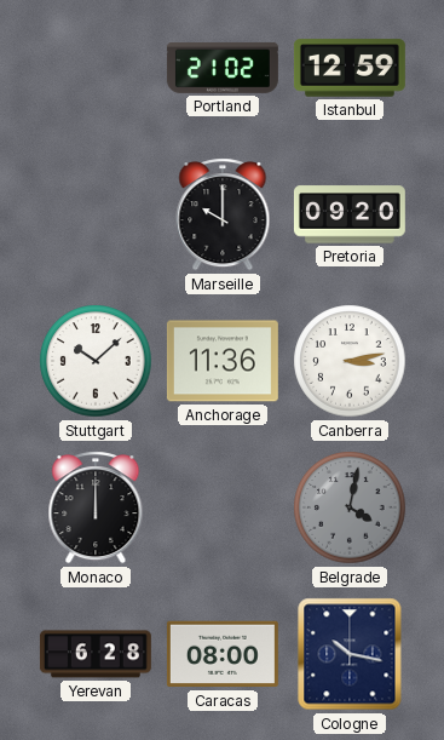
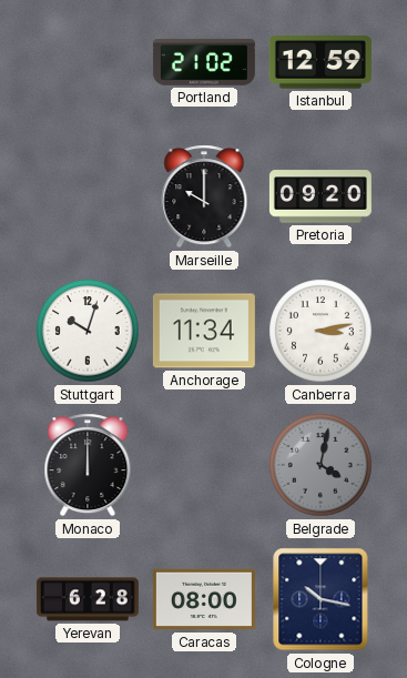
Stuttgart: 10:08 -> 10:03
Anchorage: 11:36 -> 11:34
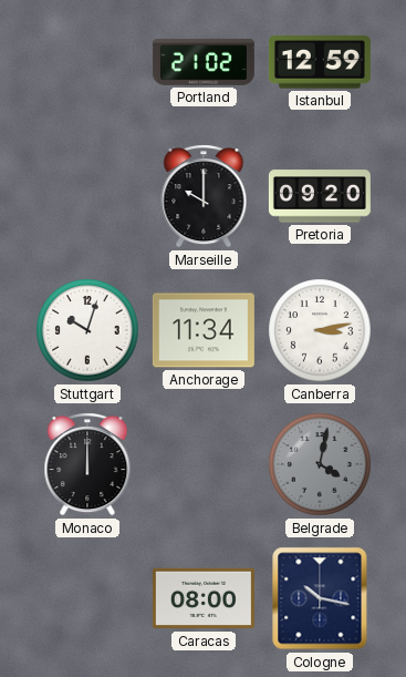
Yerevan: 6:28 -> none
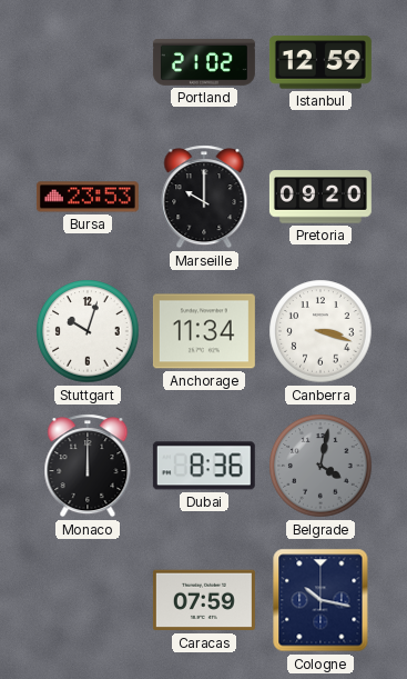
Bursa: none -> 23:53
Canberra: 3:13 -> 3:18
Dubai: none -> 8:36
Caracas: 08:00 -> 07:59
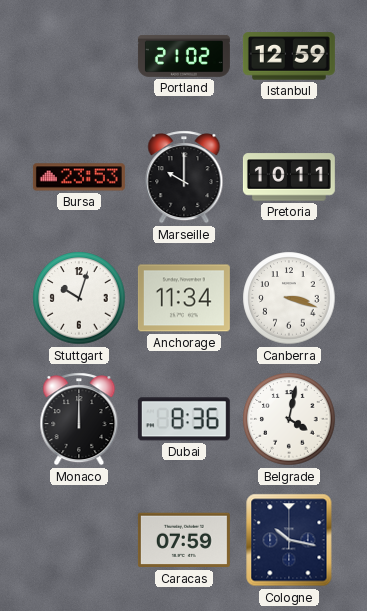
Pretoria: 09:20 -> 10:11
Belgrade dial: grey -> white
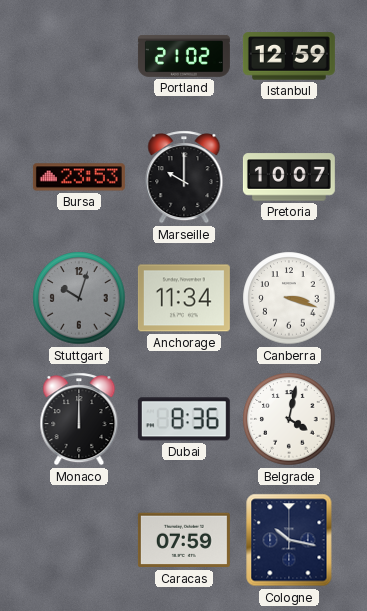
Pretoria: 10:11 -> 10:07
Stuttgart dial: white -> grey
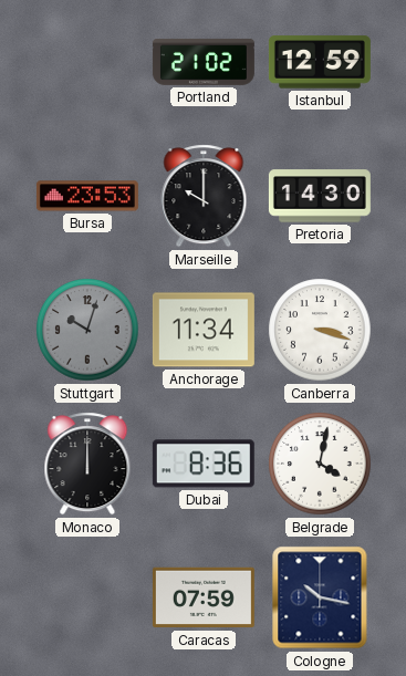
Pretoria: 10:07 -> 14:30
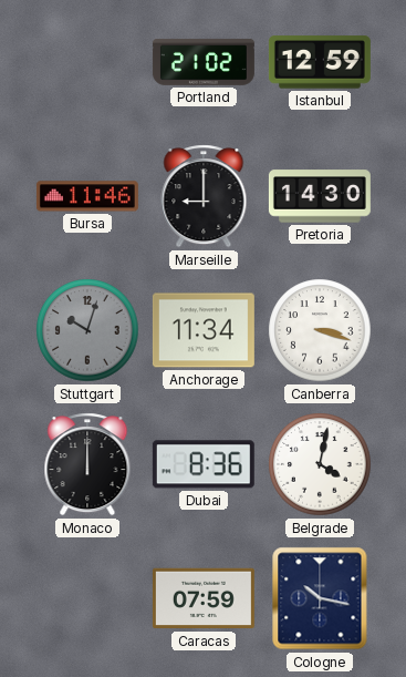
Bursa: 23:53 -> 11:46
Marseille: 10:00 -> 9:00
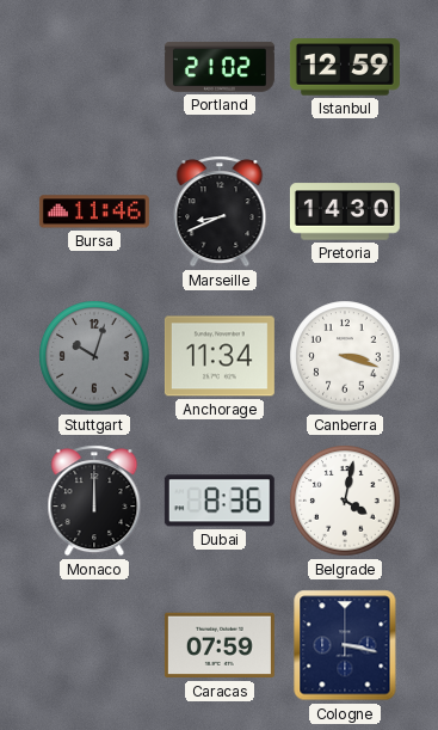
Marseille: 9:00 -> 8:41
Cologne: 10:17 -> 3:17
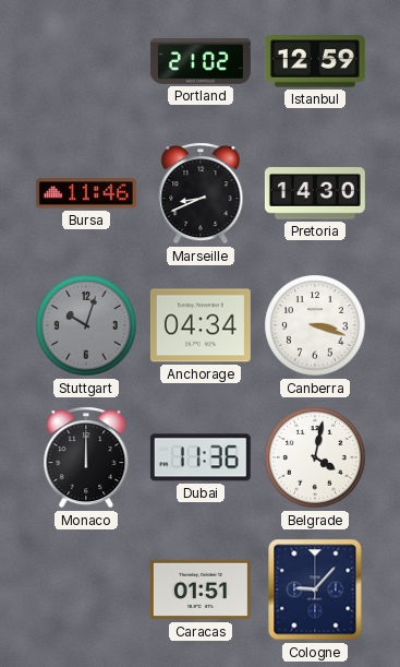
Anchorage: 11:34 -> 04:34
Dubai: 8:36 -> 11:36
Caracas: 07:59 -> 01:51
Cologne: 3:17 -> 9:07
